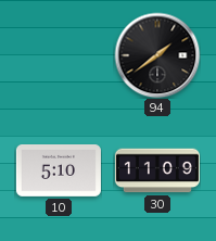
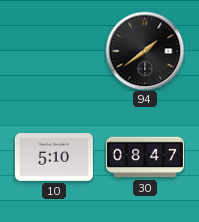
30: 11:09 -> 08:47
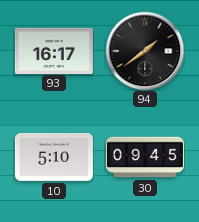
93: none -> 16:17
30: 08:47 -> 09:45
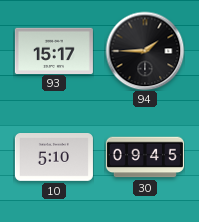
93: 16:17 -> 15:17
94: 1:39 -> 1:45
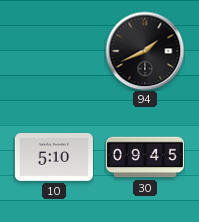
93: 15:17 -> none
94: 1:45 -> 1:41
